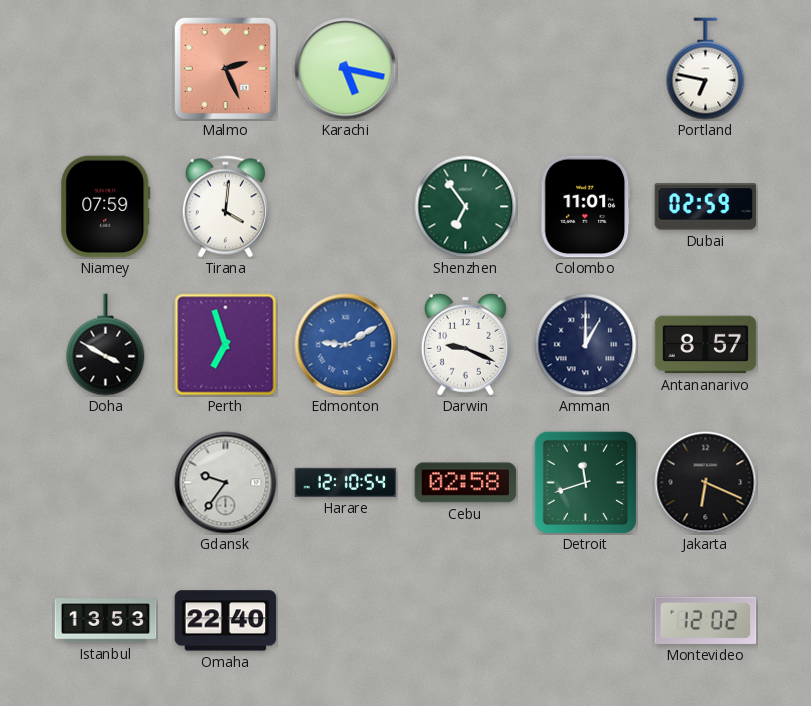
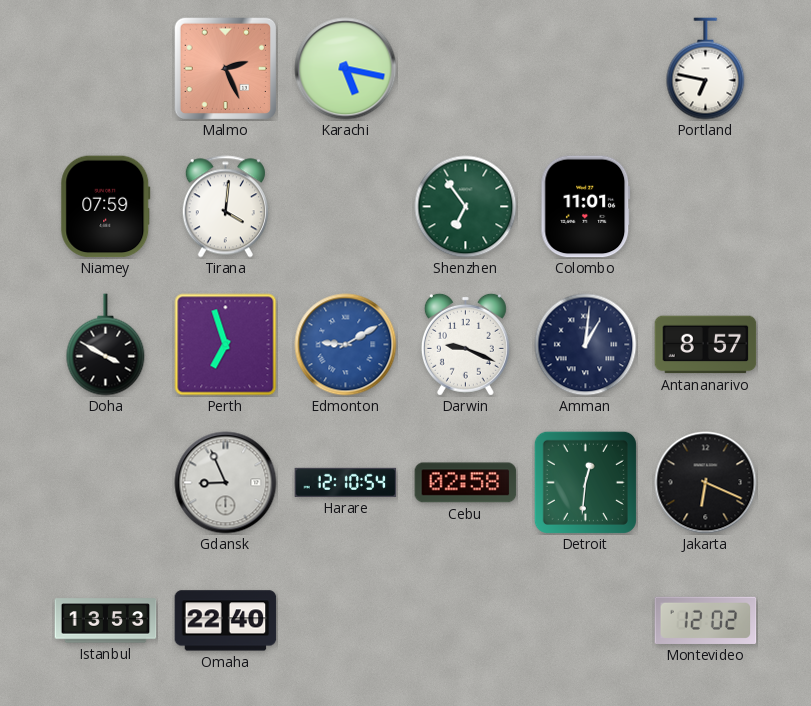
Dubai: 02:59 -> none
Amman: 1:00 -> 1:01
Gdansk: 9:36 -> 8:56
Detroit: 11:42 -> 12:31
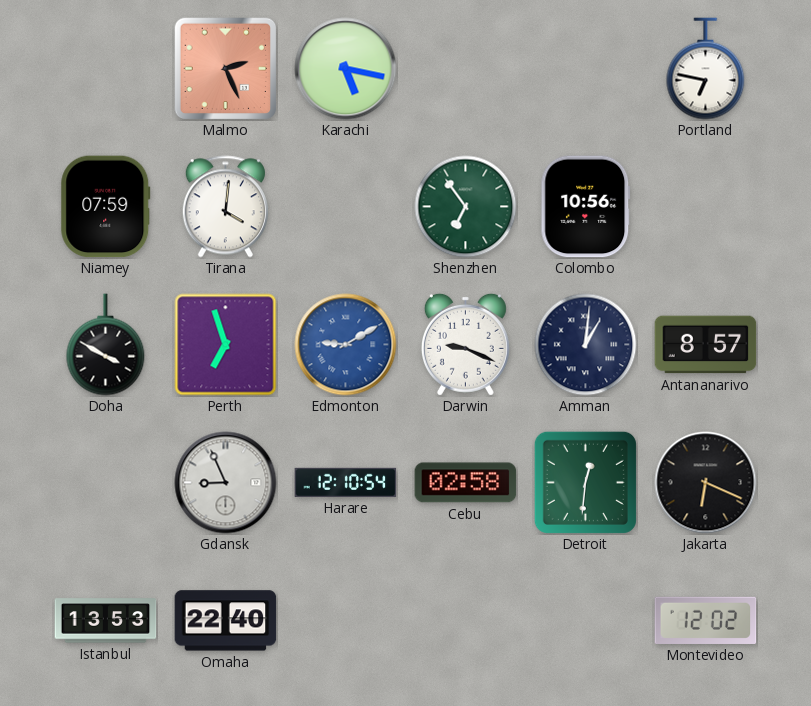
Colombo: 11:01 -> 10:56
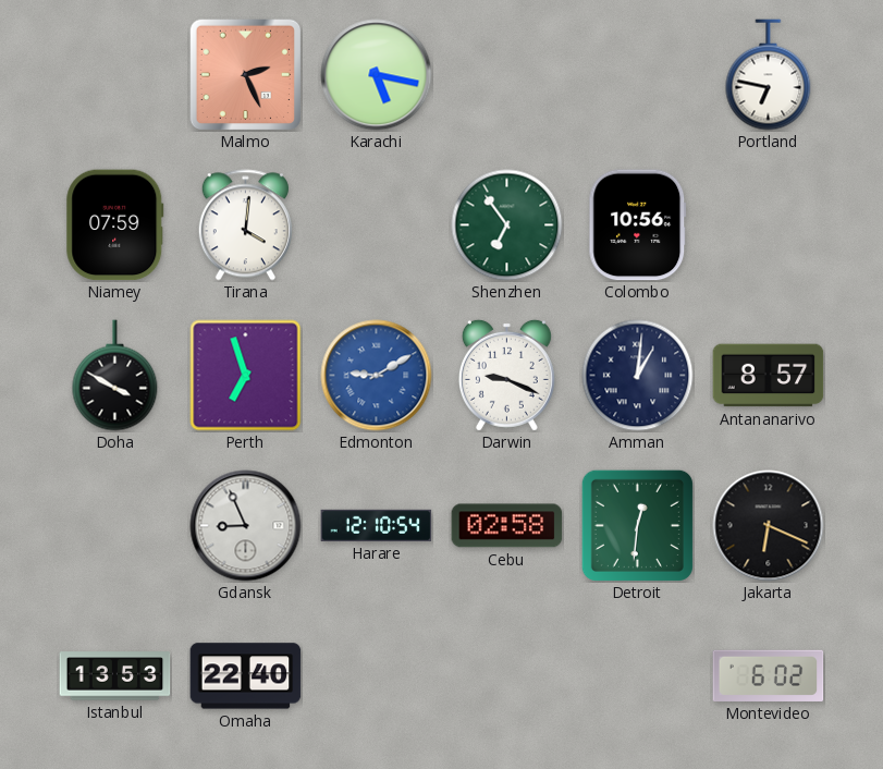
Montevideo: 12:02 -> 6:02
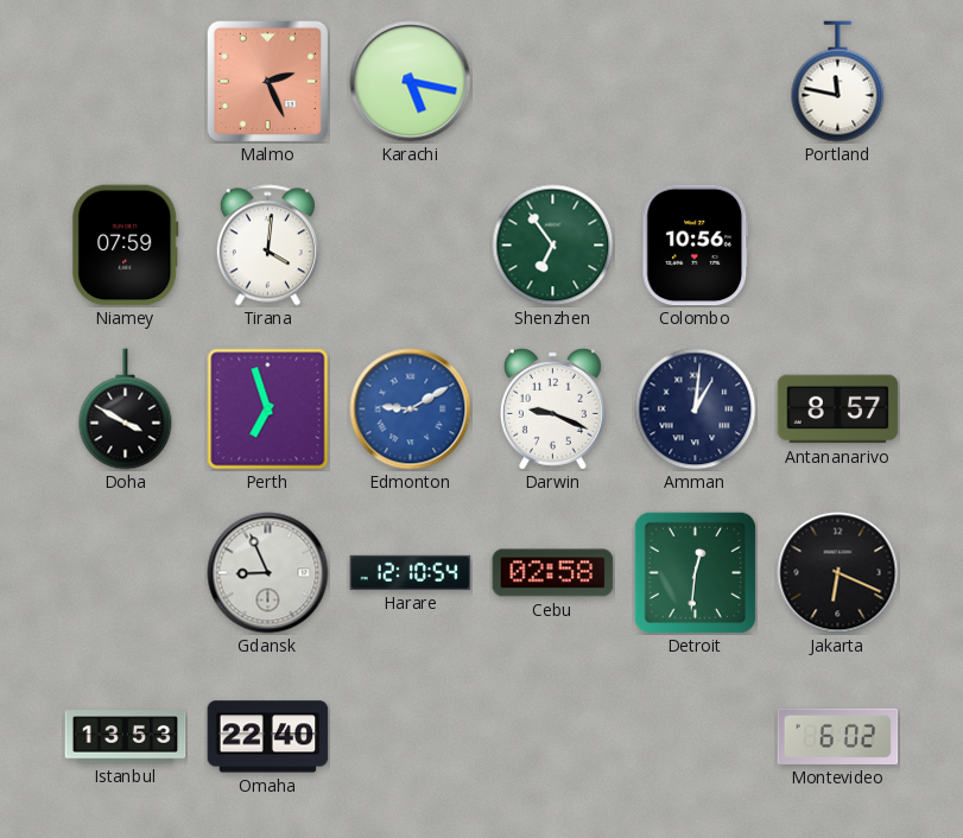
Portland: 6:47 -> 11:47
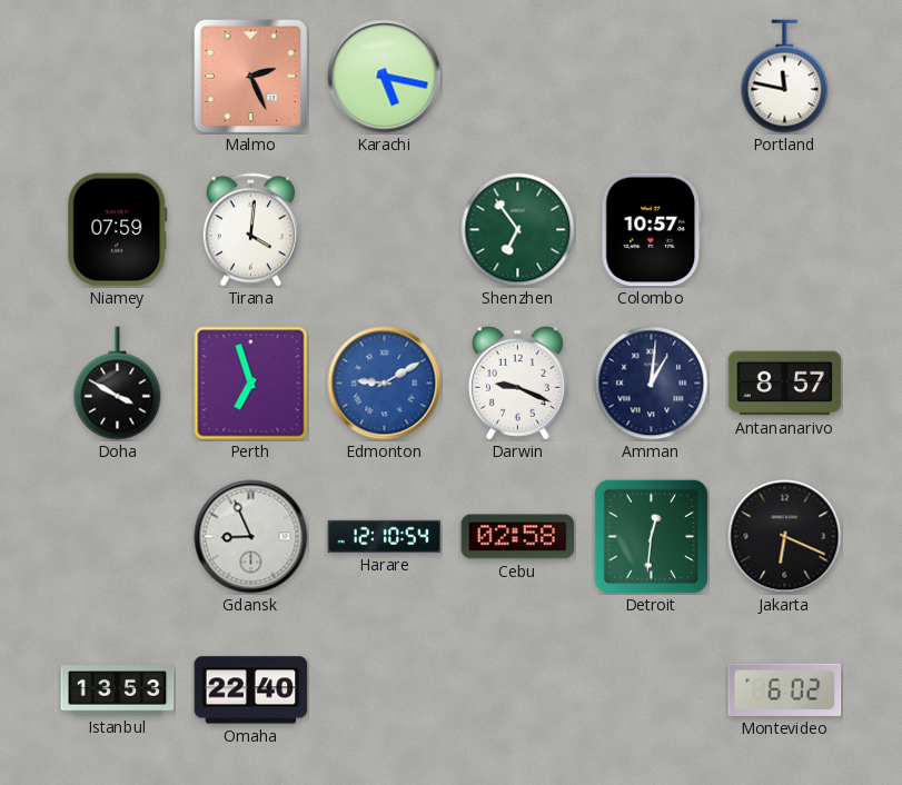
Colombo: 10:56 -> 10:57
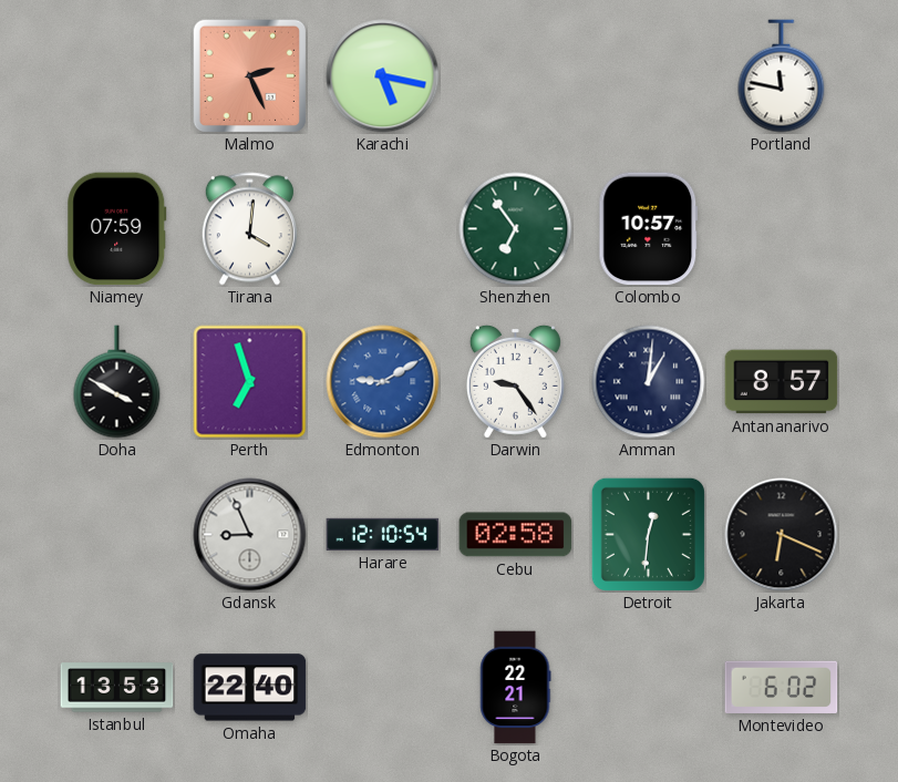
Darwin: 9:19 -> 9:24
Bogota: none -> 22:21
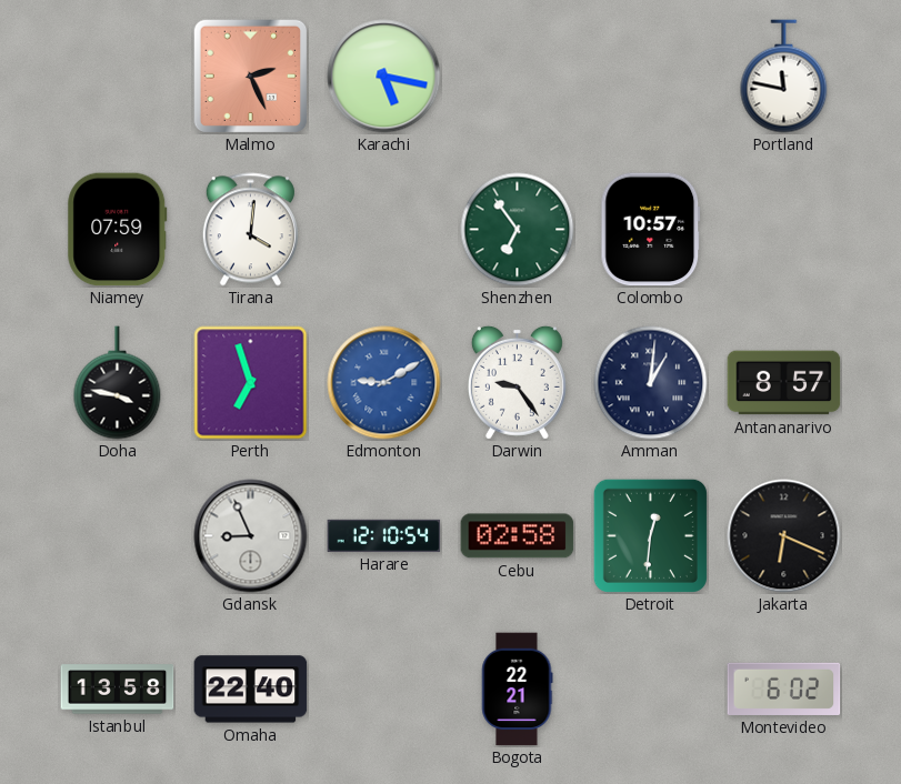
Doha: 3:50 -> 3:47
Istanbul: 13:53 -> 13:58
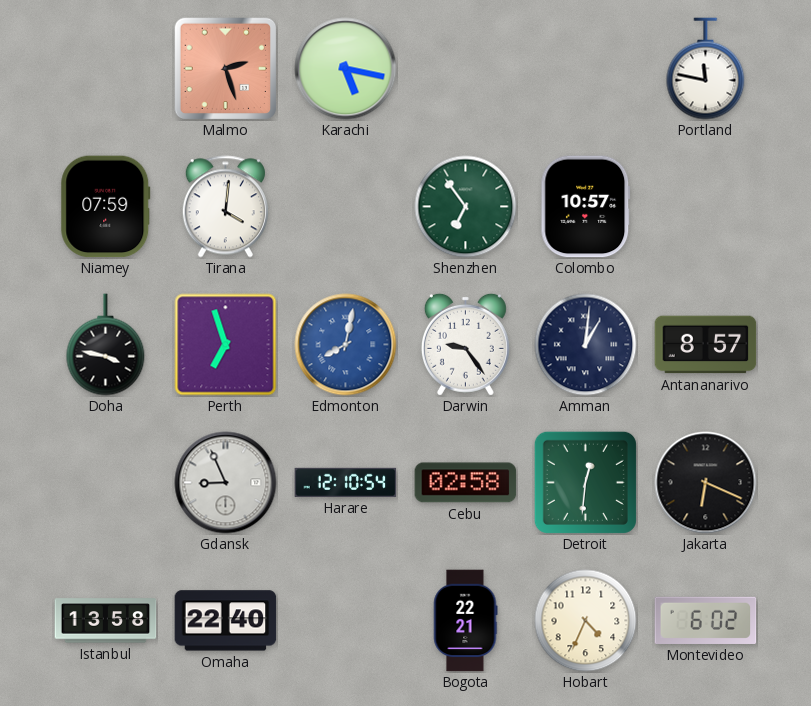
Malmo: 2:26 -> 2:27
Edmonton: 9:10 -> 8:02
Hobart: none -> 4:34
